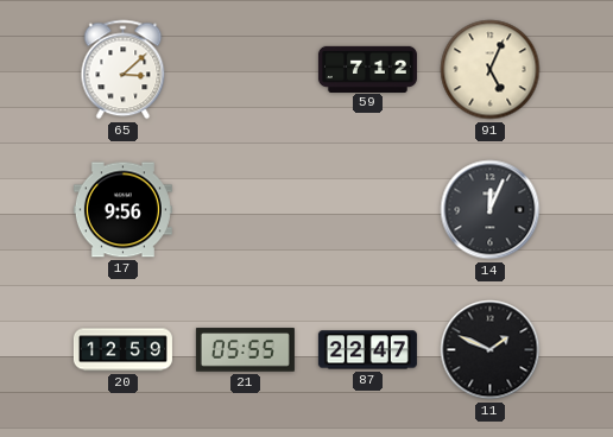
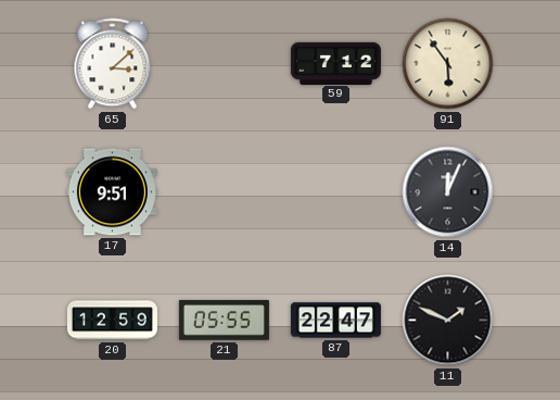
91: 5:04 -> 5:54
17: 9:56 -> 9:51
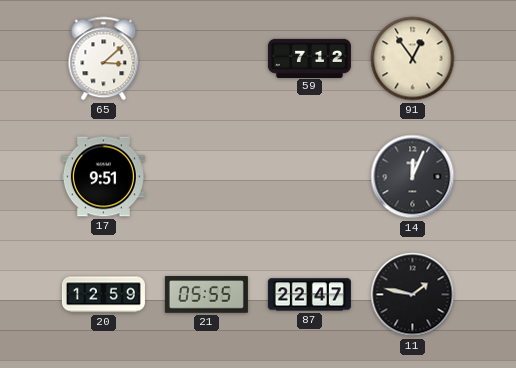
91: 5:54 -> 12:54
11: 1:49 -> 1:47
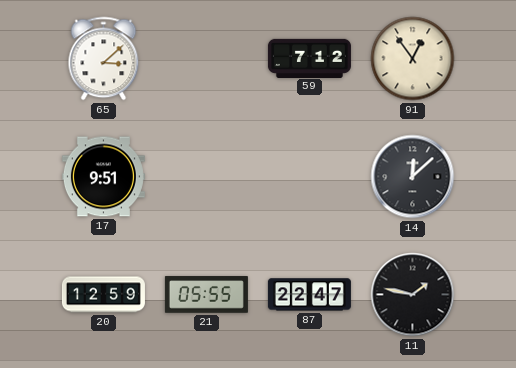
14: 12:04 -> 12:08
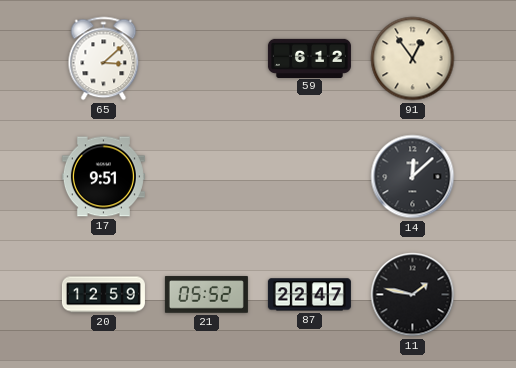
59: 7:12 -> 6:12
21: 05:55 -> 05:52
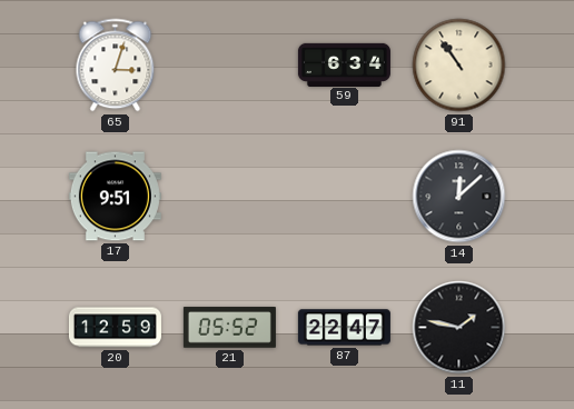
65: 3:08 -> 3:03
59: 6:12 -> 6:34
91: 12:54 -> 10:54
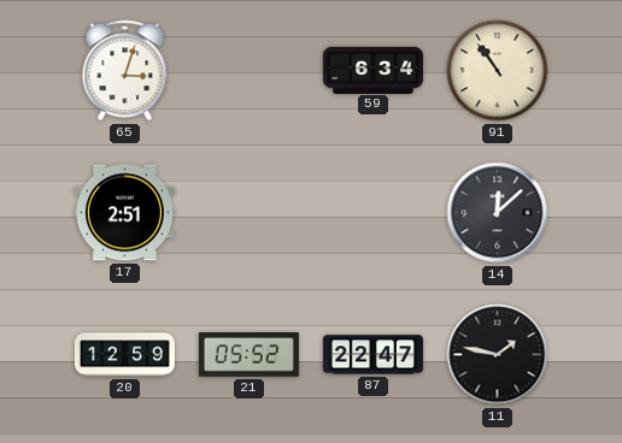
17: 9:51 -> 2:51
